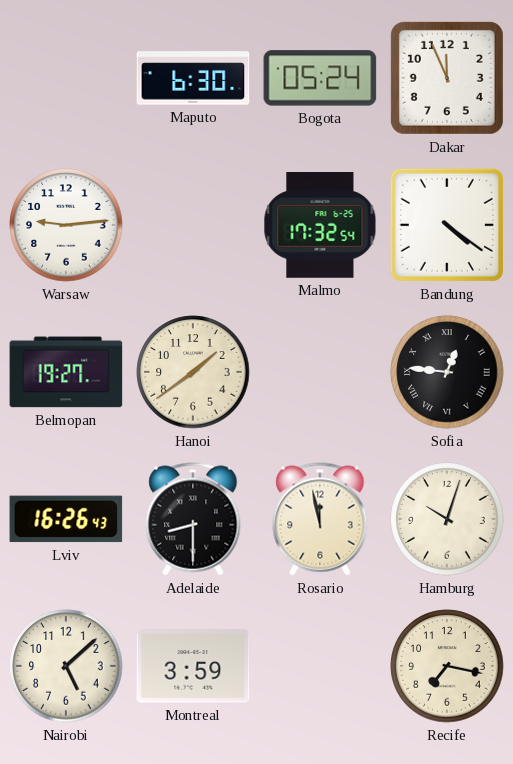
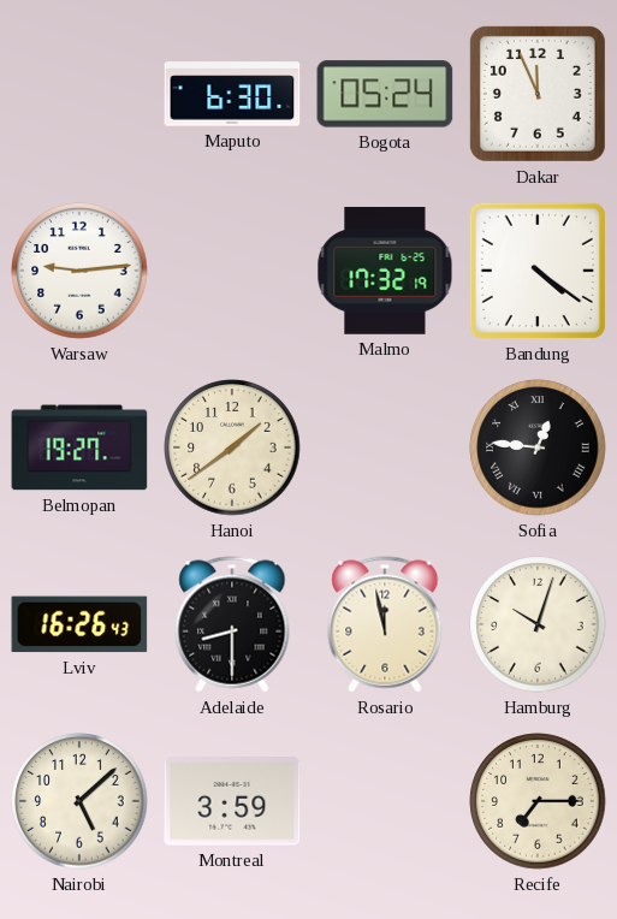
Malmo: 17:32:54 -> 17:32:19
Recife: 7:17 -> 7:15
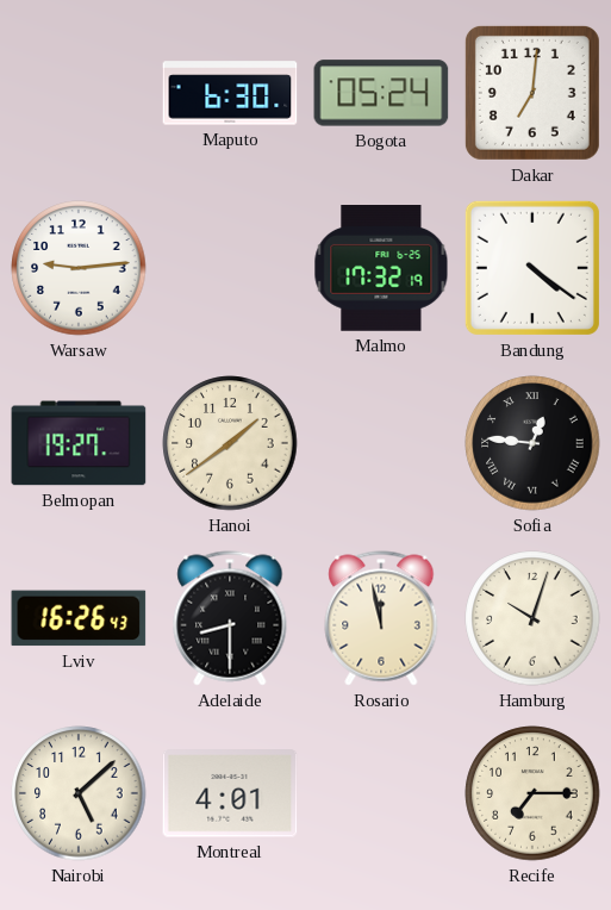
Dakar: 11:56 -> 7:01
Montreal: 3:59 -> 4:01
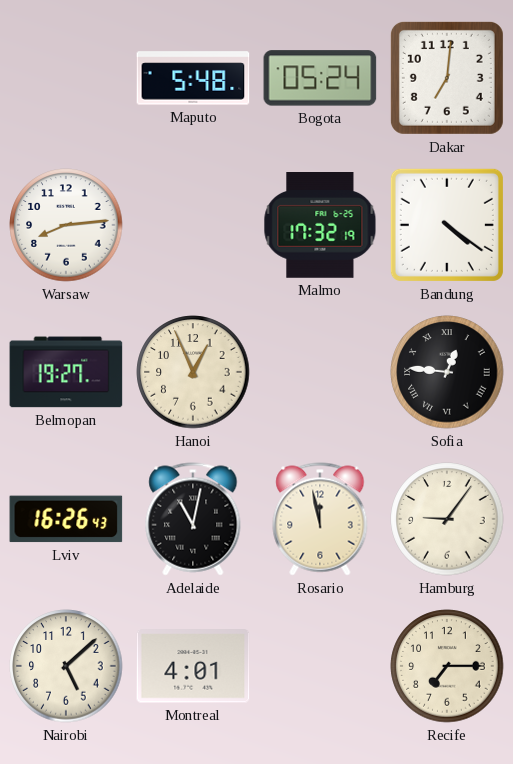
Maputo: 6:30 -> 5:48
Warsaw: 9:14 -> 8:14
Hanoi: 1:39 -> 12:56
Adelaide: 8:30 -> 11:02
Hamburg: 10:03 -> 9:06
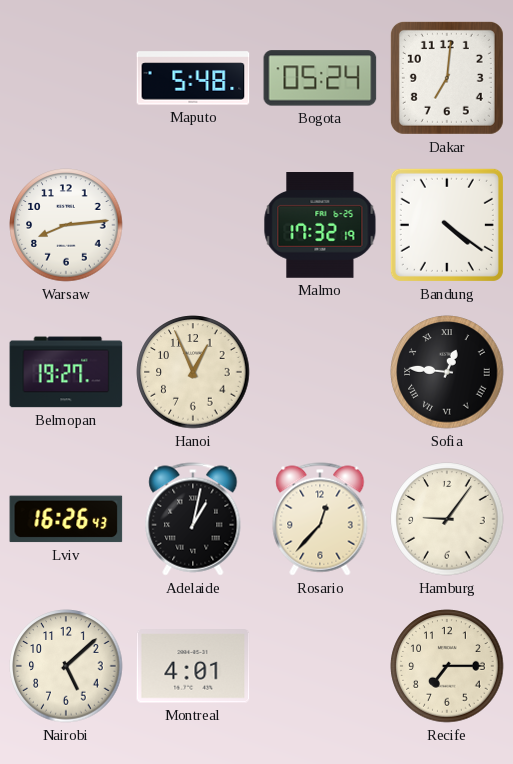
Adelaide: 11:02 -> 1:02
Rosario: 11:58 -> 12:37
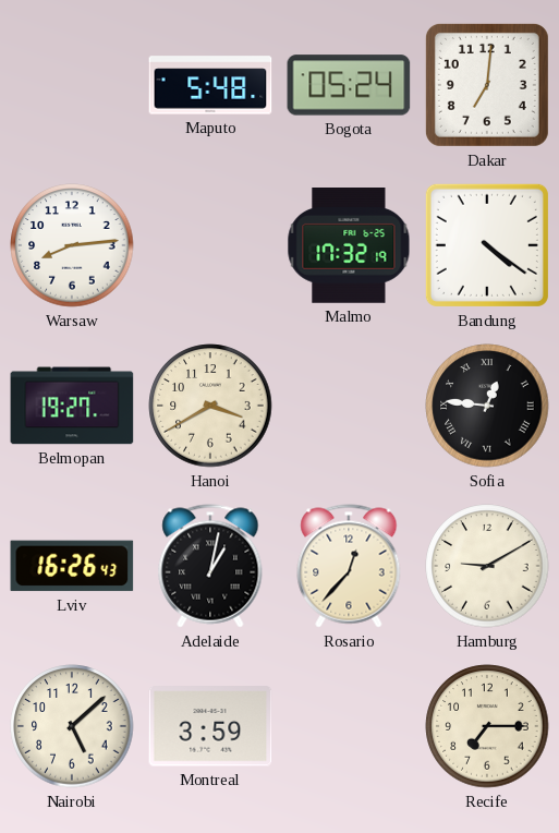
Hanoi: 12:56 -> 3:40
Hamburg: 9:06 -> 9:10
Montreal: 4:01 -> 3:59
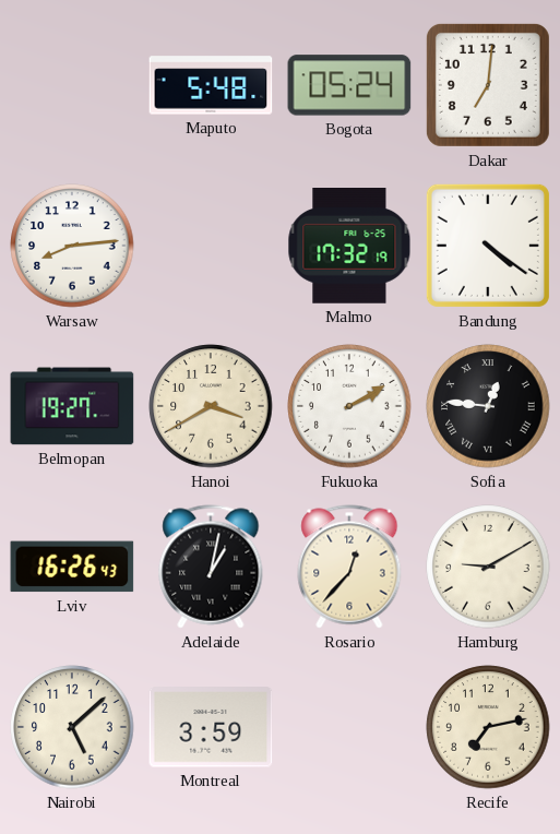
Fukuoka: none -> 2:10
Recife: 7:15 -> 7:13
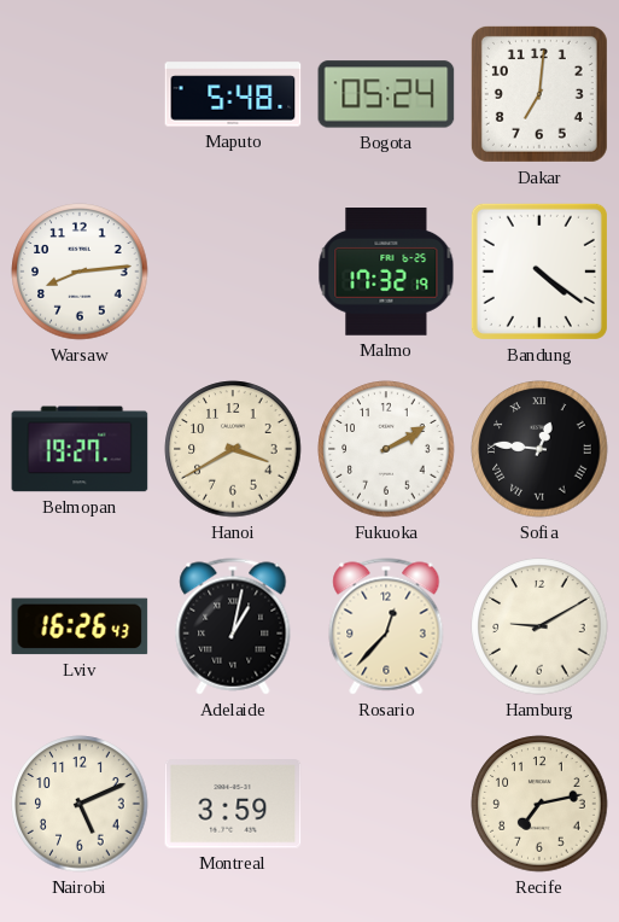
Nairobi: 5:08 -> 5:11
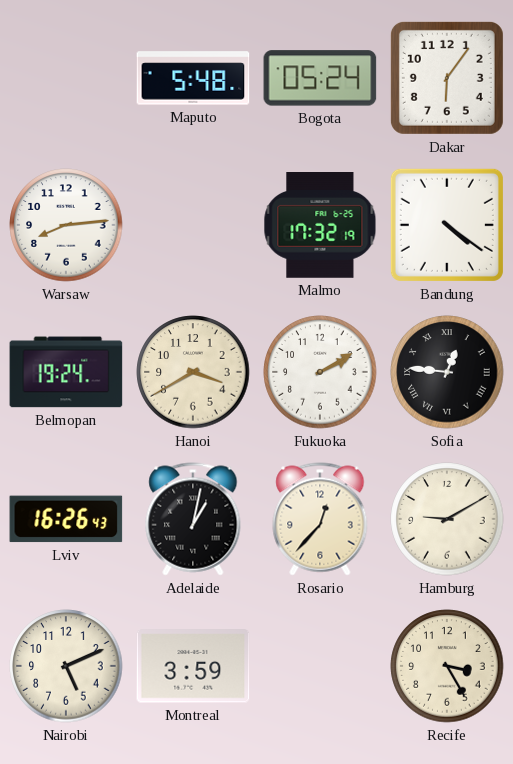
Dakar: 7:01 -> 6:06
Belmopan: 19:27 -> 19:24
Recife: 7:13 -> 3:25
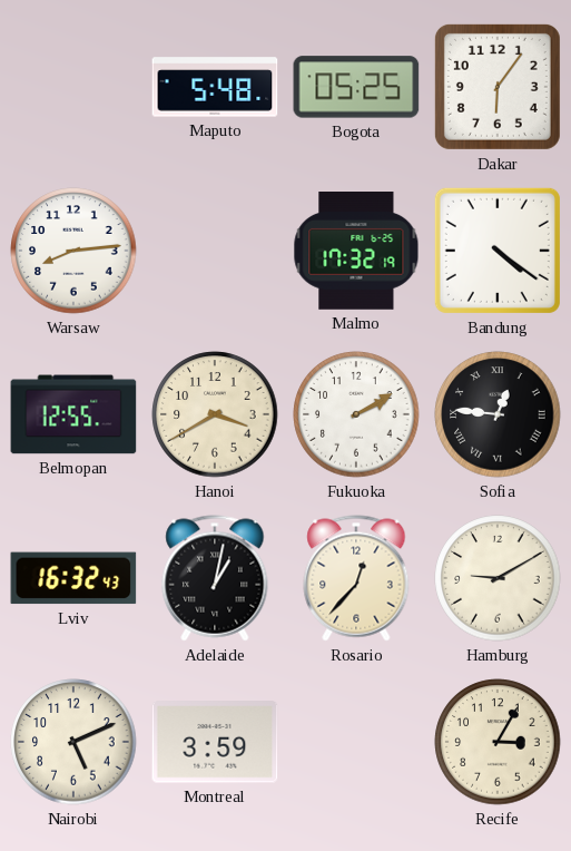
Bogota: 05:24 -> 05:25
Belmopan: 19:24 -> 12:55
Lviv: 16:26 -> 16:32
Recife: 3:25 -> 3:05
